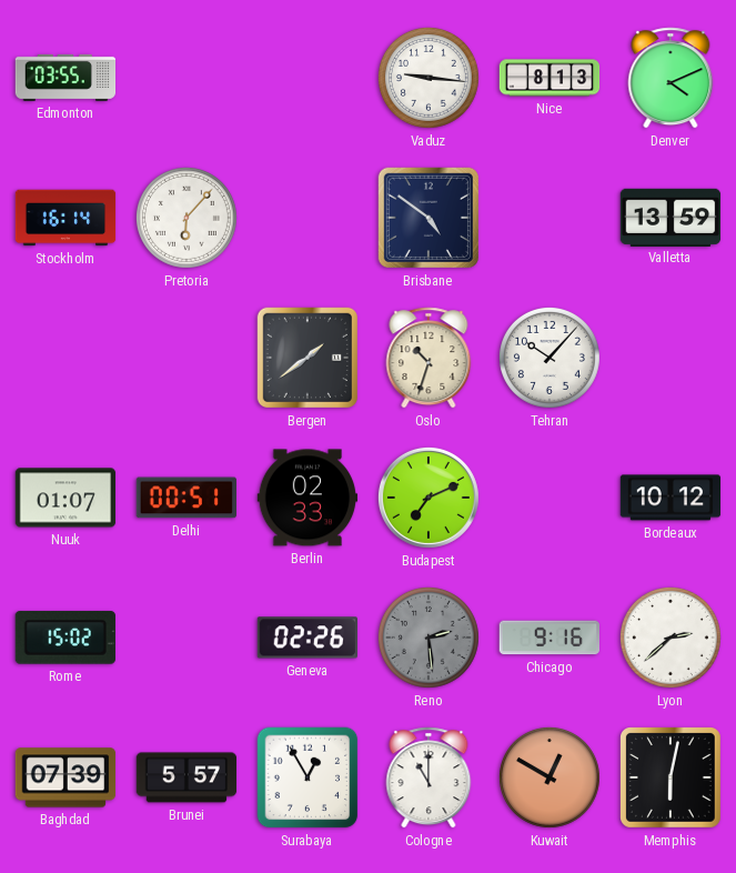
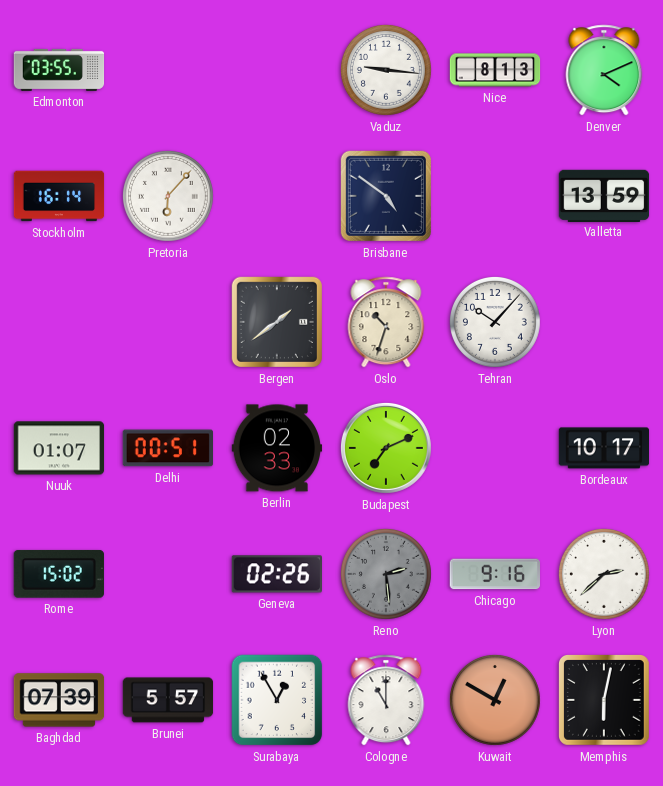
Bordeaux: 10:12 -> 10:17
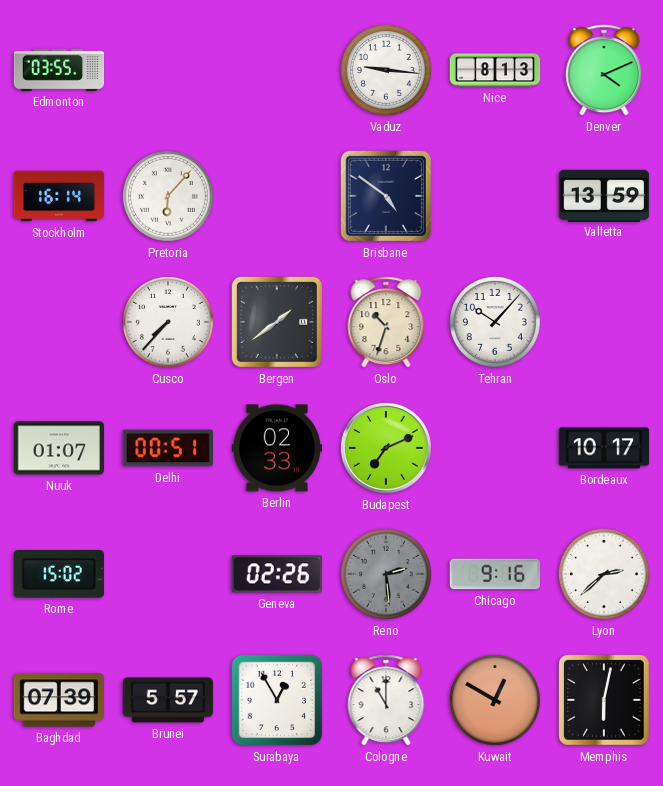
Cusco: none -> 7:37
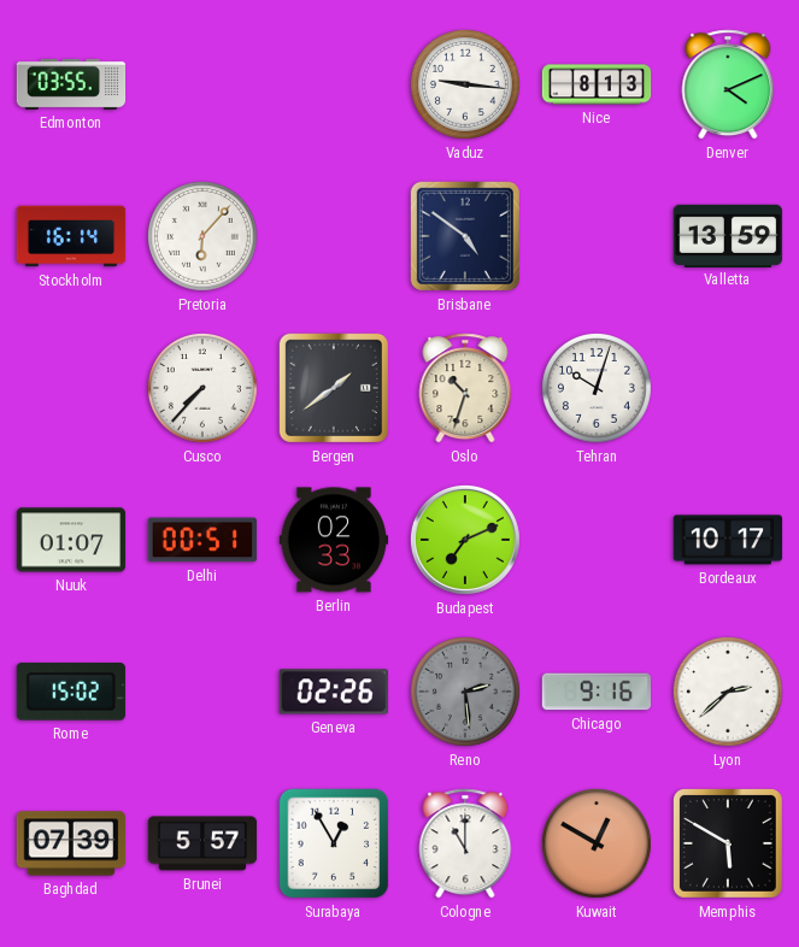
Tehran: 10:07 -> 10:03
Memphis: 6:02 -> 5:50
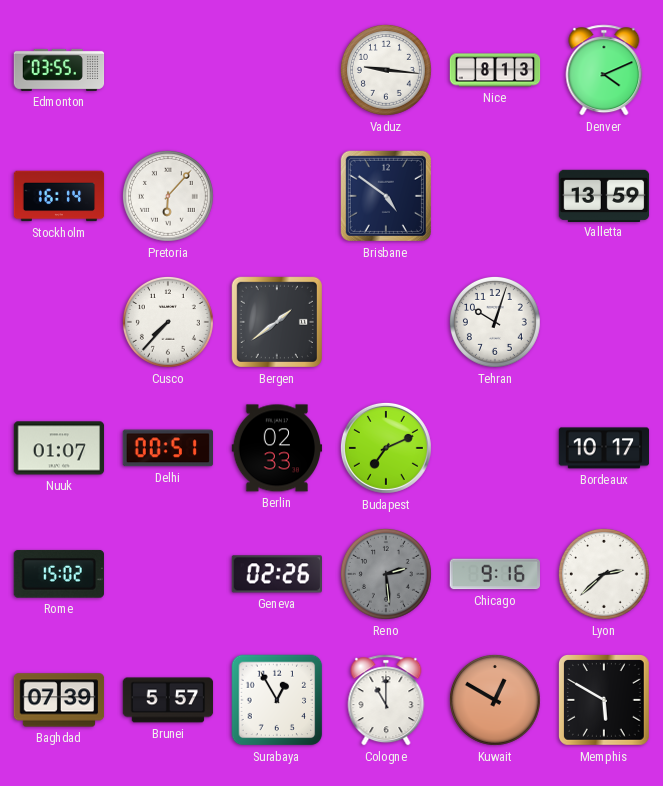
Oslo: 10:33 -> none
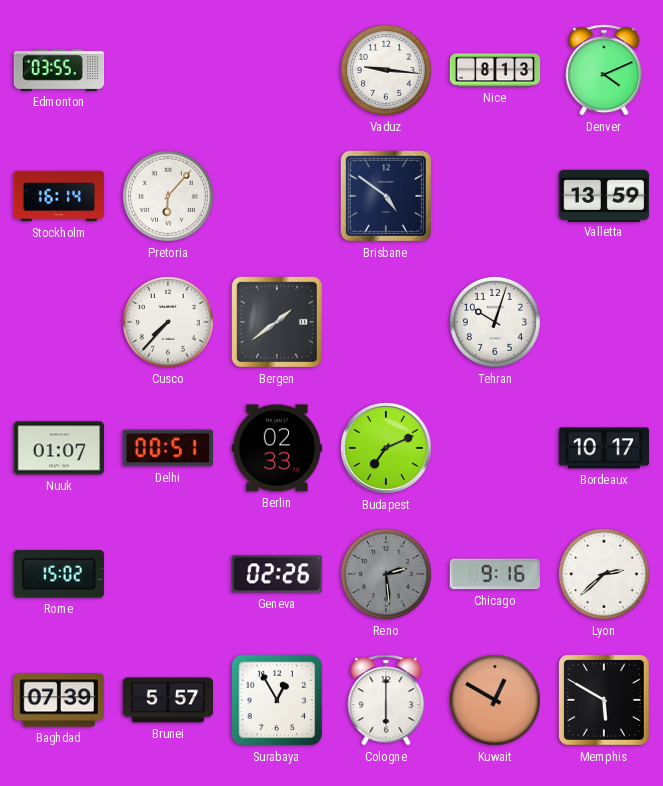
Cologne: 11:00 -> 6:00
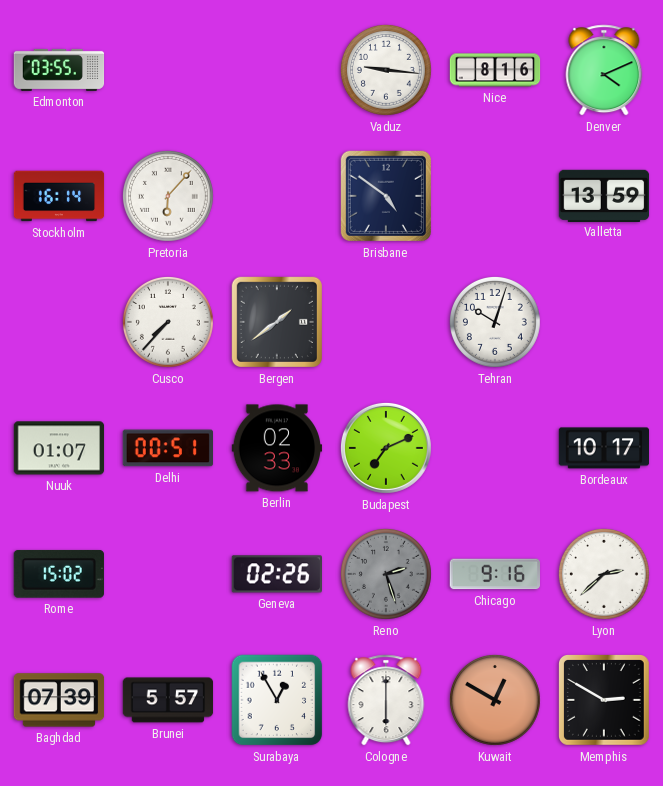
Nice: 8:13 -> 8:16
Reno: 2:29 -> 2:27
Memphis: 5:50 -> 2:50
